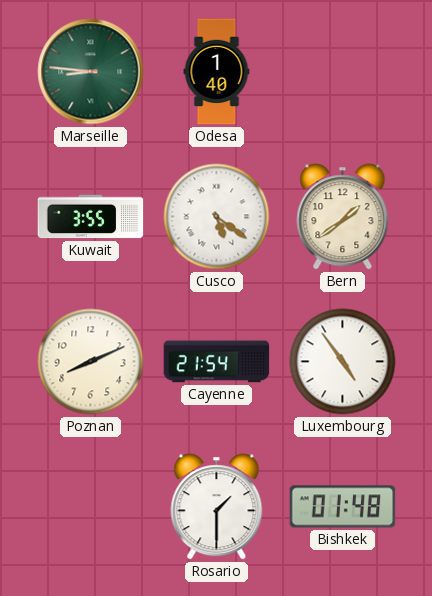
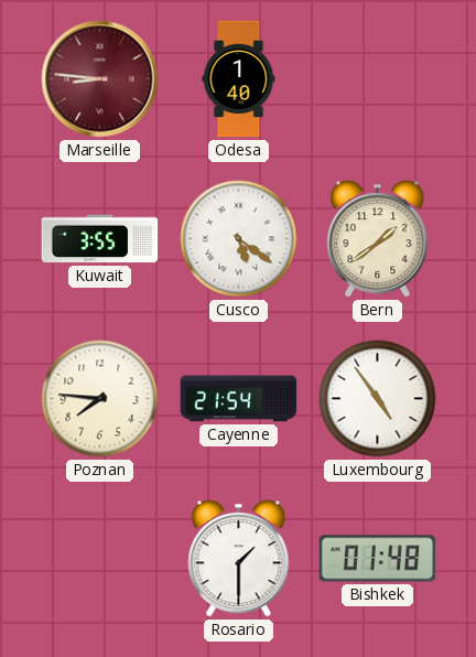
Marseille dial: green -> burgundy
Poznan: 8:11 -> 7:46
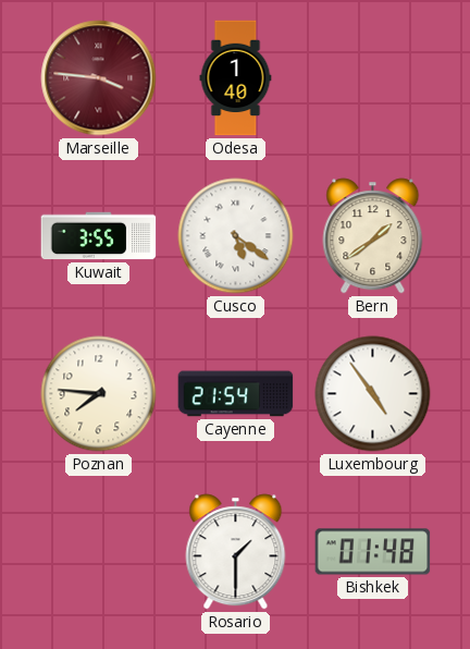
Marseille: 8:46 -> 3:46
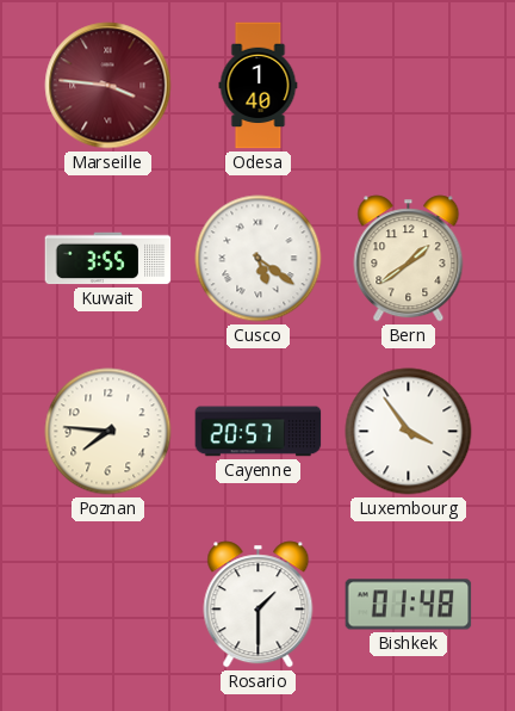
Cayenne: 21:54 -> 20:57
Luxembourg: 4:54 -> 3:54
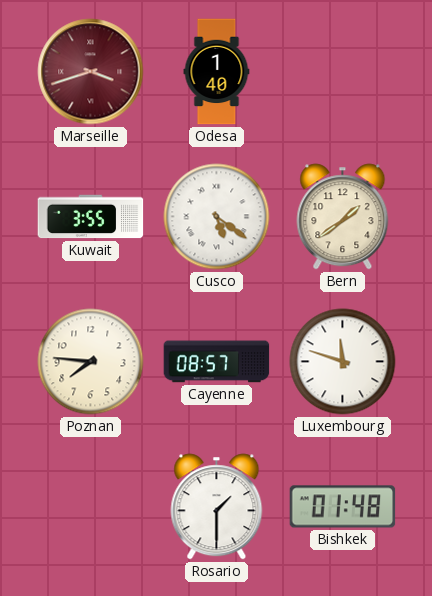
Marseille: 3:46 -> 3:42
Cayenne: 20:57 -> 08:57
Luxembourg: 3:54 -> 11:48
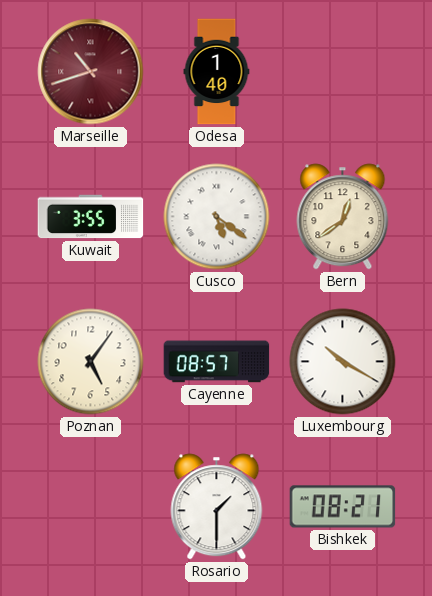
Marseille: 3:42 -> 10:42
Bern: 1:39 -> 12:39
Poznan: 7:46 -> 5:06
Luxembourg: 11:48 -> 10:20
Bishkek: 01:48 -> 08:21
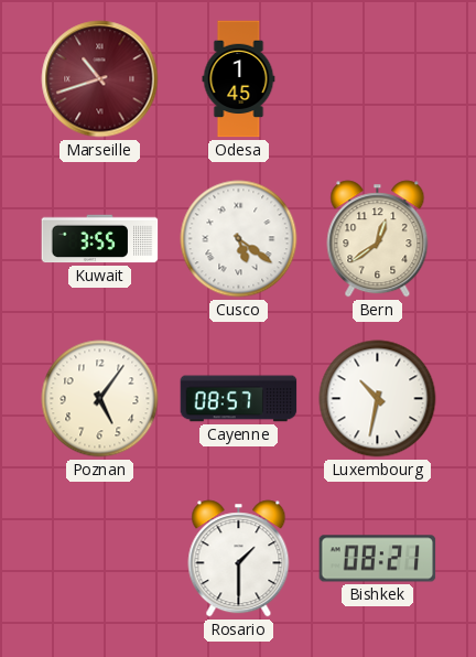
Odesa: 1:40 -> 1:45
Luxembourg: 10:20 -> 10:32
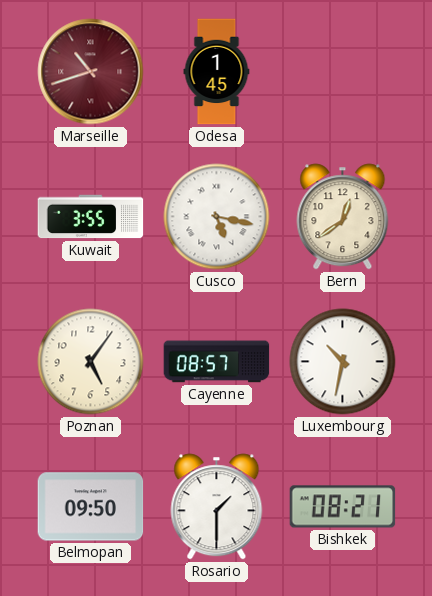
Cusco: 5:21 -> 5:17
Belmopan: none -> 09:50
